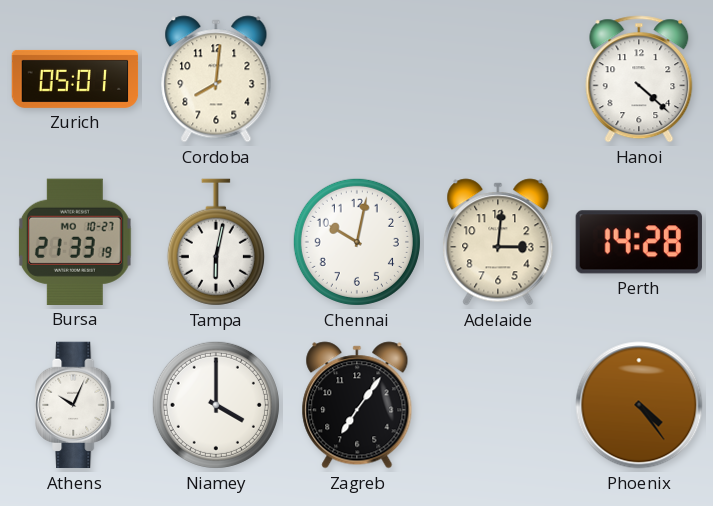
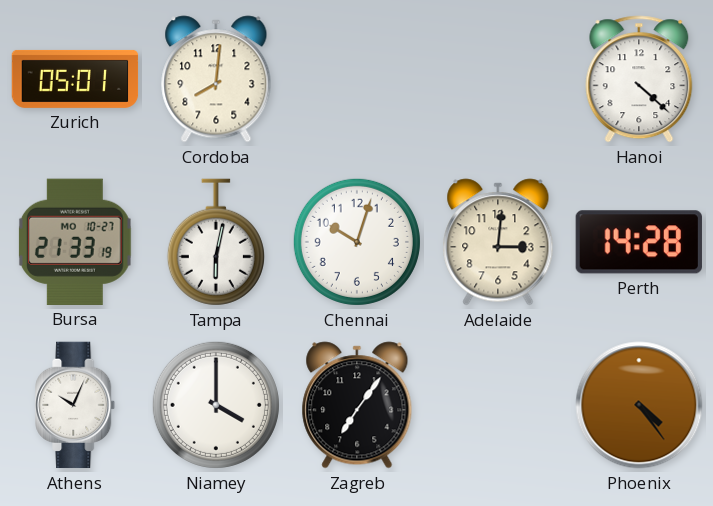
Chennai: 10:02 -> 10:03
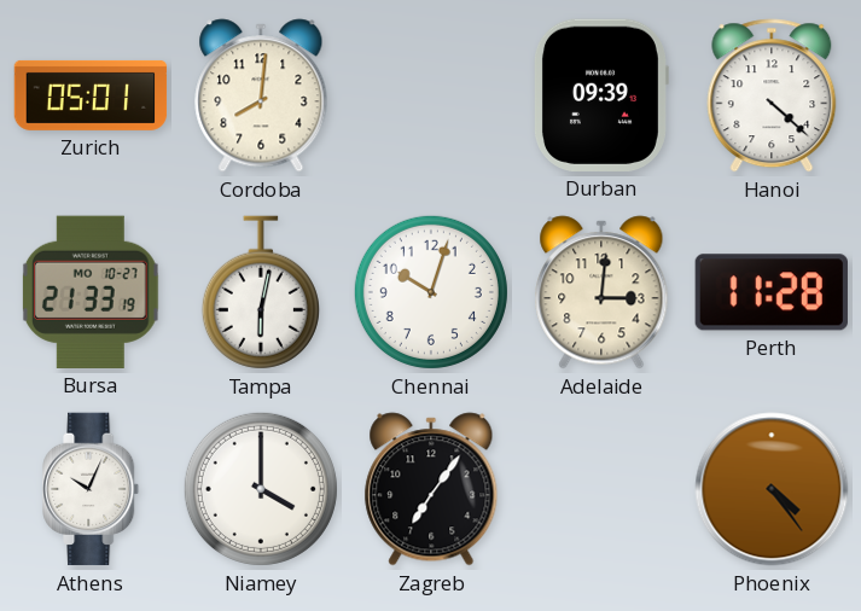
Durban: none -> 09:39
Perth: 14:28 -> 11:28
